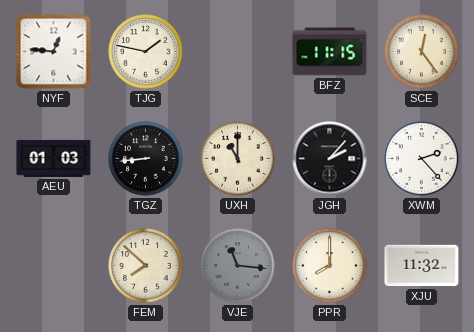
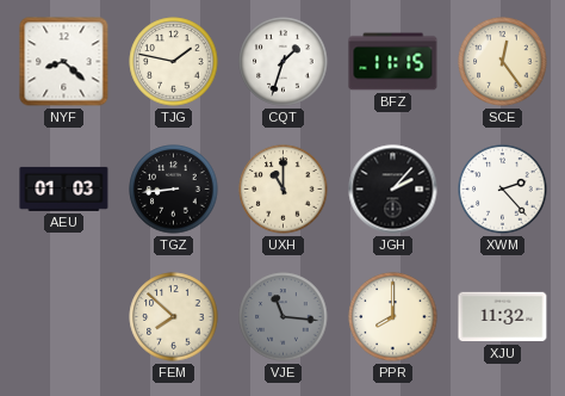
NYF: 12:46 -> 8:22
CQT: none -> 1:33
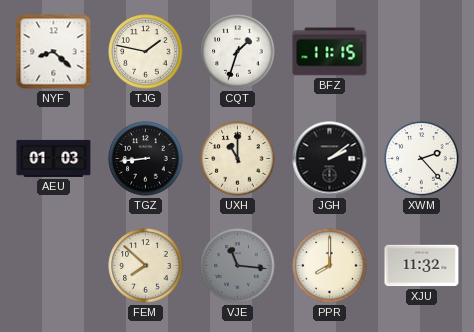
SCE: 12:24 -> none
JGH: 2:07 -> 2:09
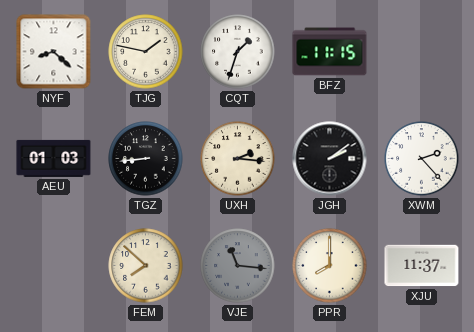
UXH: 11:00 -> 2:16
XJU: 11:32 -> 11:37
